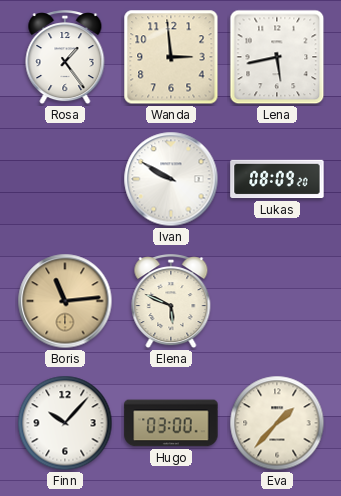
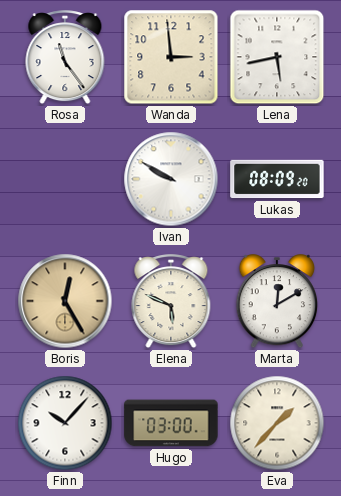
Rosa: 1:24 -> 11:24
Boris: 11:14 -> 12:25
Marta: none -> 12:10
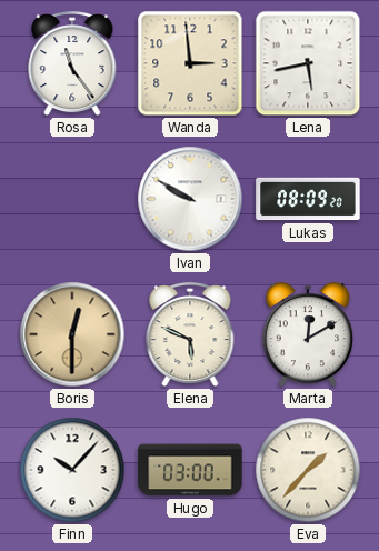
Boris: 12:25 -> 12:30
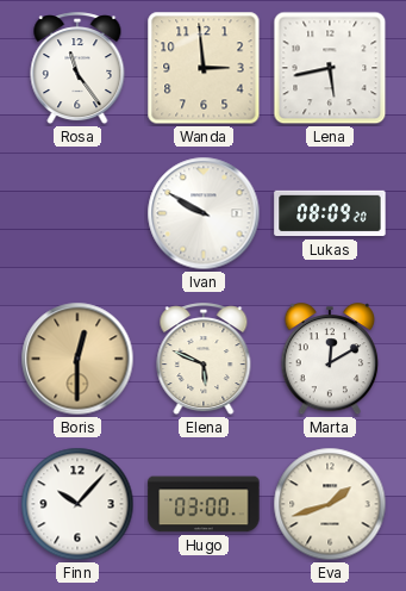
Eva: 1:37 -> 1:42
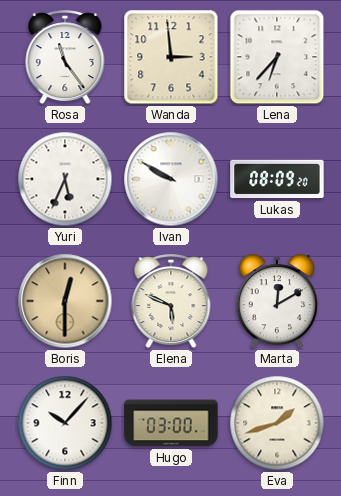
Lena: 5:43 -> 6:37
Yuri: none -> 5:34
